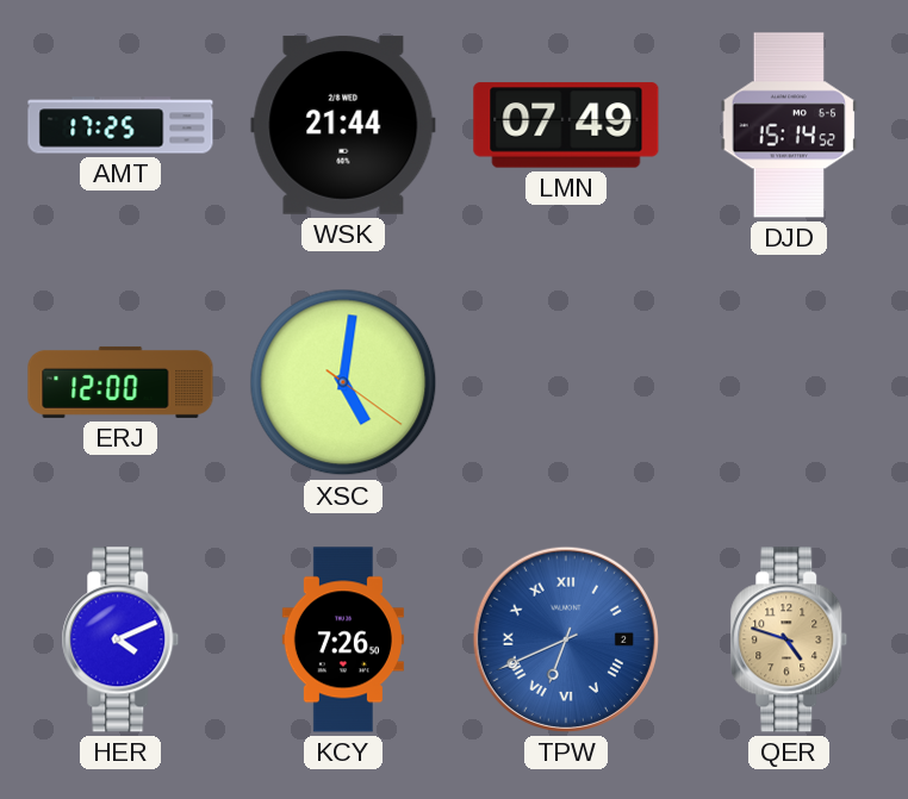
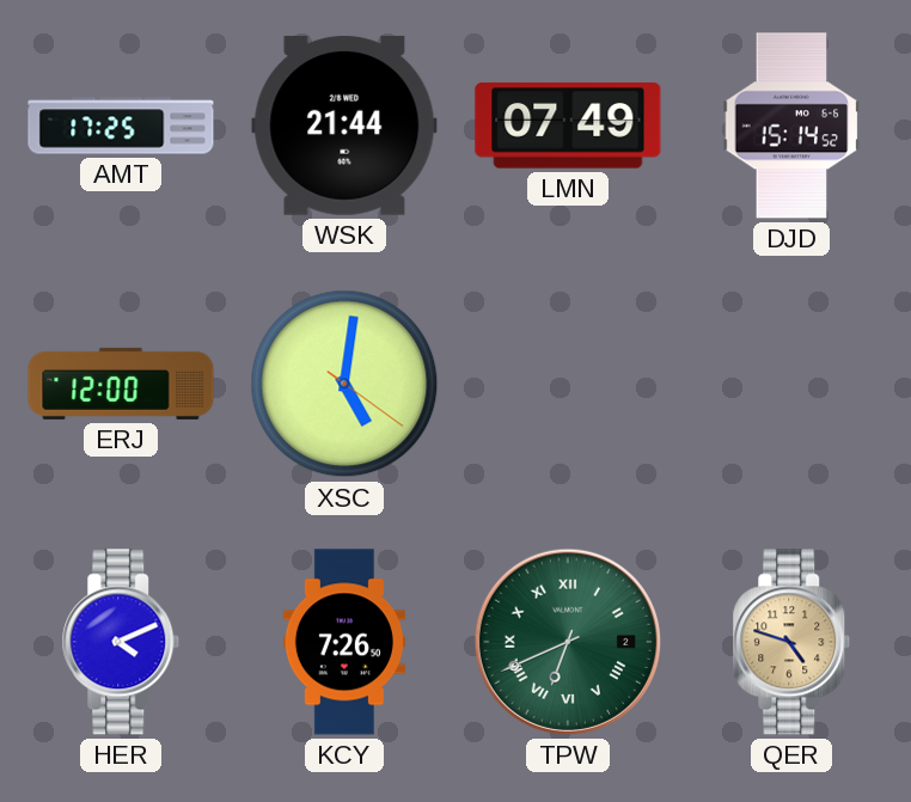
TPW dial: blue -> green
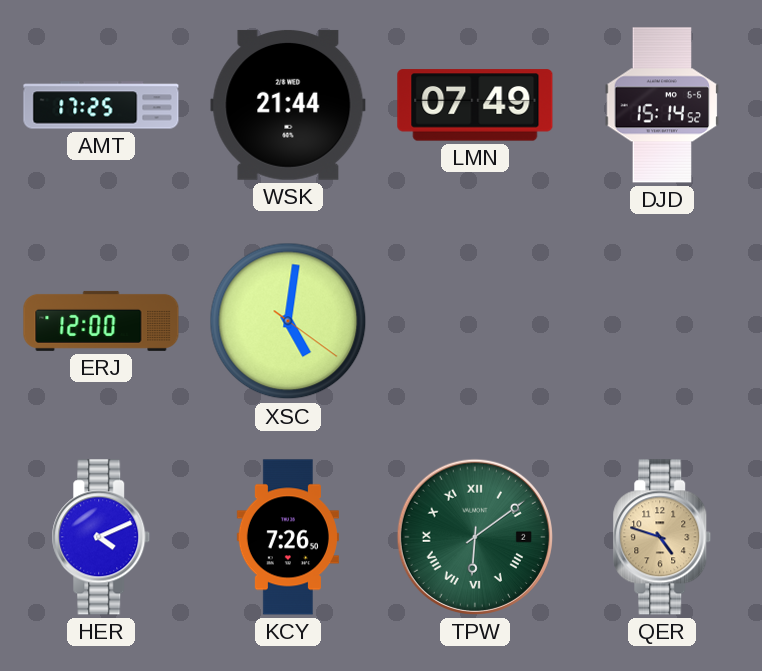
TPW: 6:41 -> 6:09
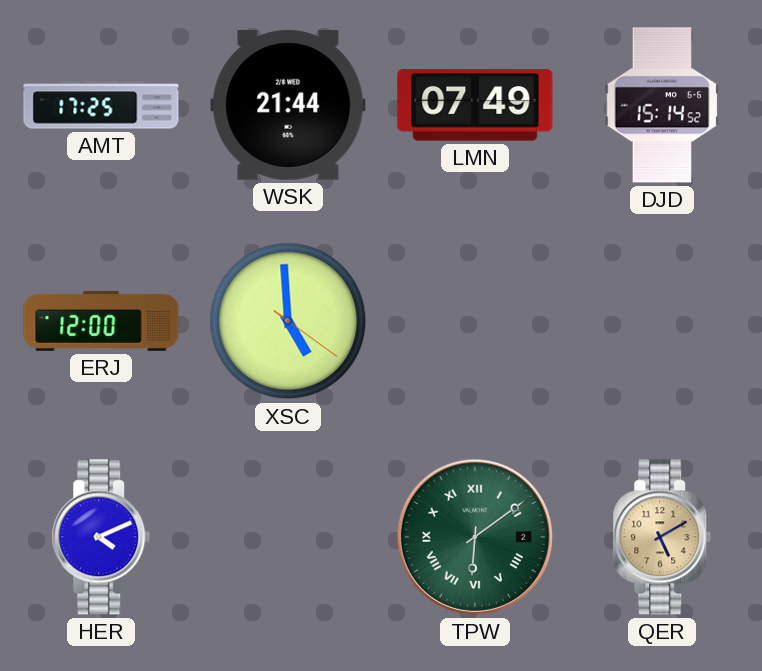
XSC: 5:01 -> 4:59
KCY: 7:26 -> none
QER: 4:48 -> 5:10
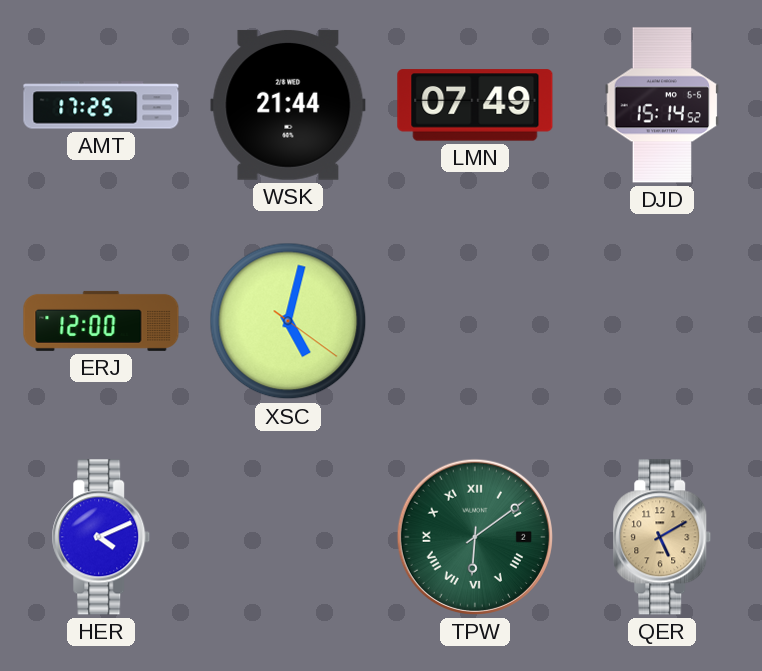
XSC: 4:59 -> 5:02
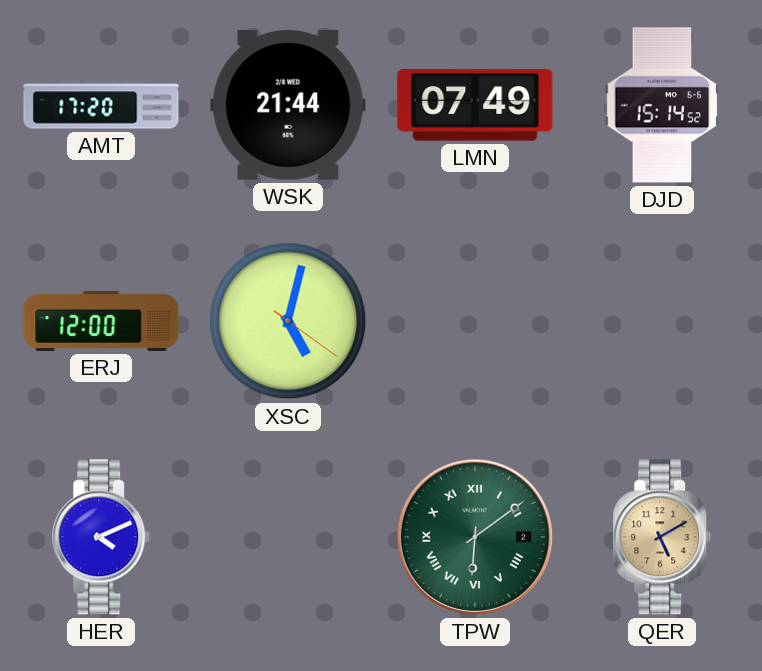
AMT: 17:25 -> 17:20
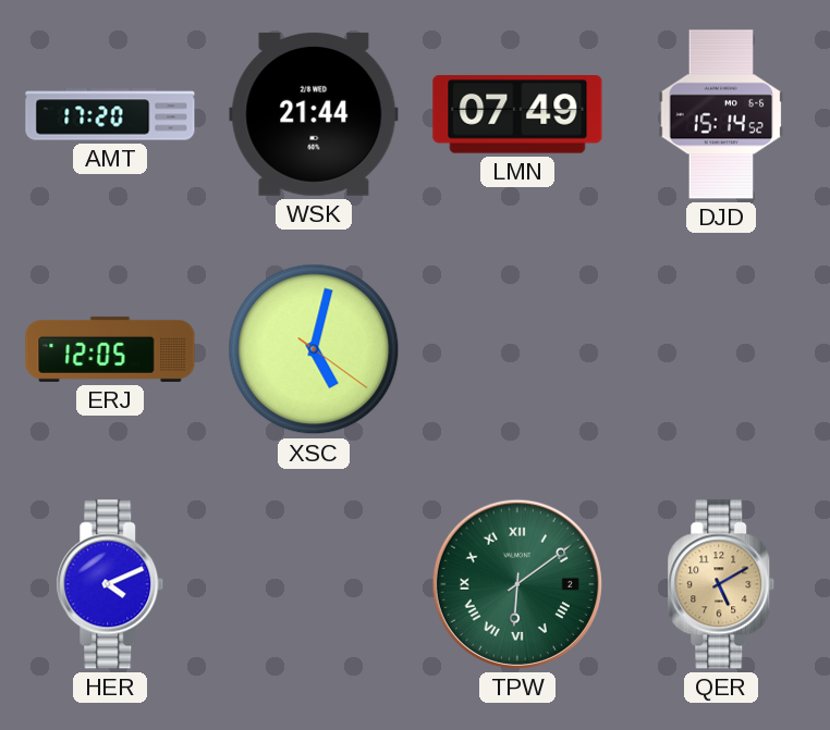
ERJ: 12:00 -> 12:05
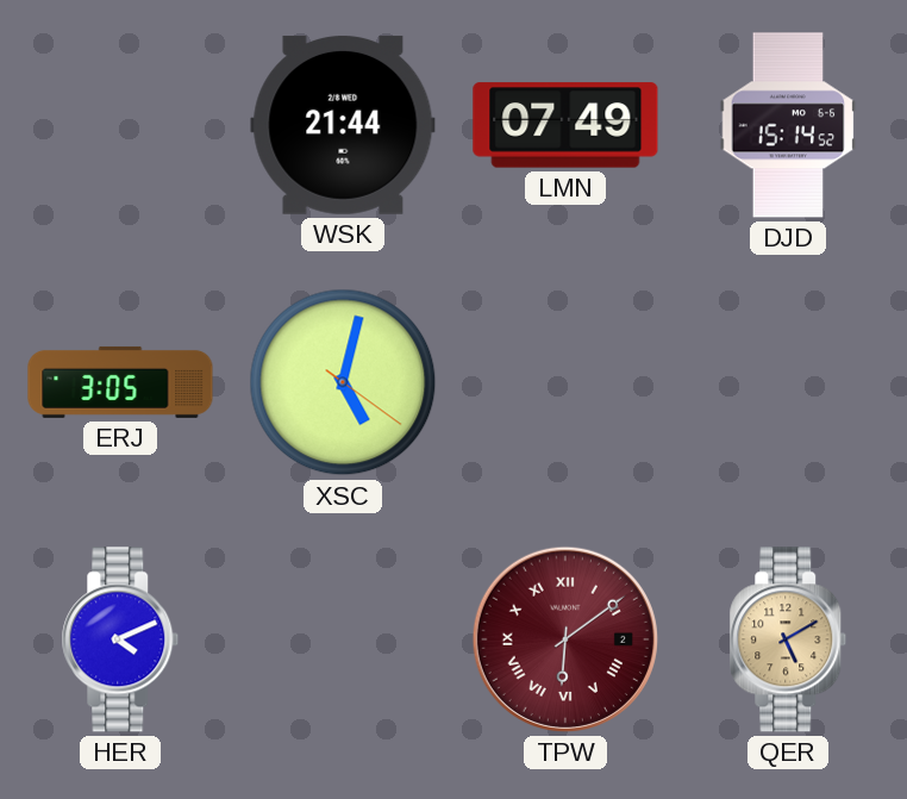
AMT: 17:20 -> none
ERJ: 12:05 -> 3:05
TPW dial: green -> burgundy
